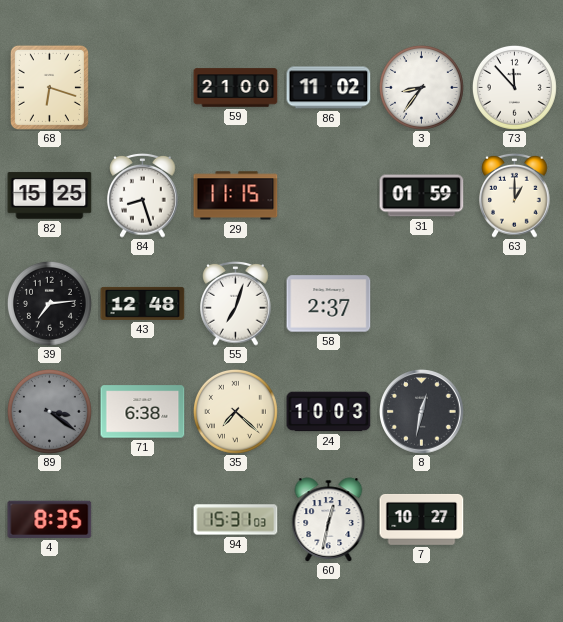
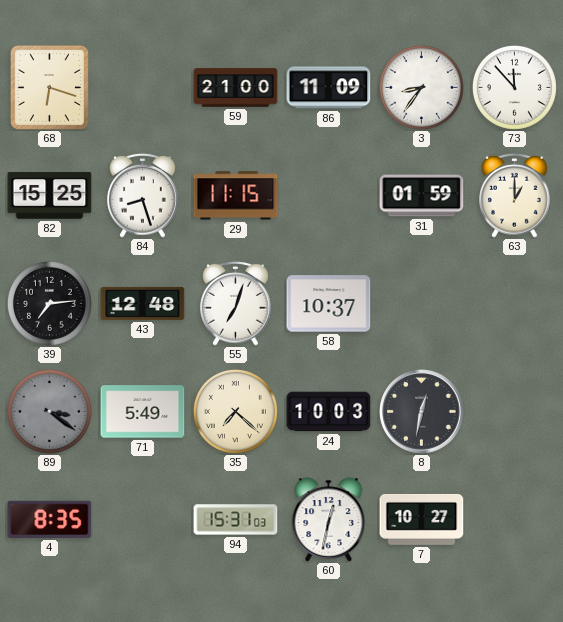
86: 11:02 -> 11:09
58: 2:37 -> 10:37
71: 6:38 -> 5:49
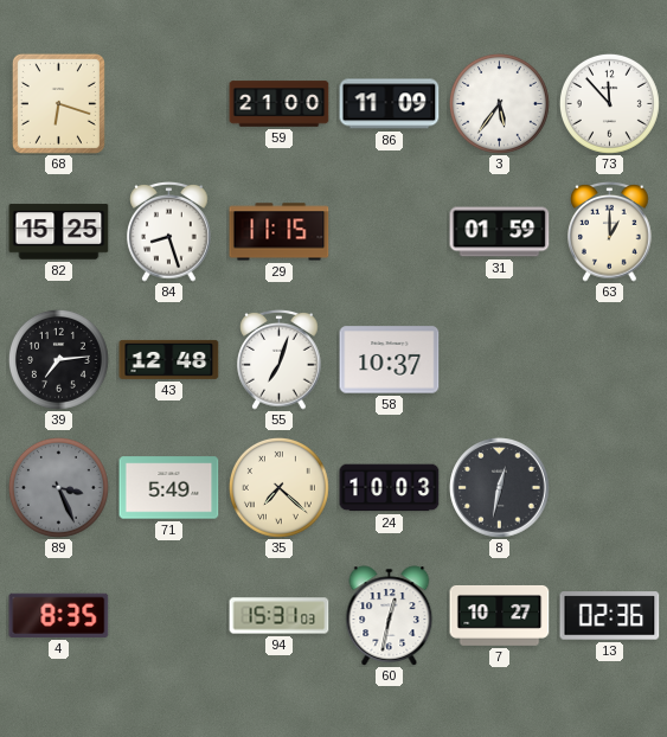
3: 8:36 -> 5:36
89: 3:21 -> 3:26
13: none -> 02:36
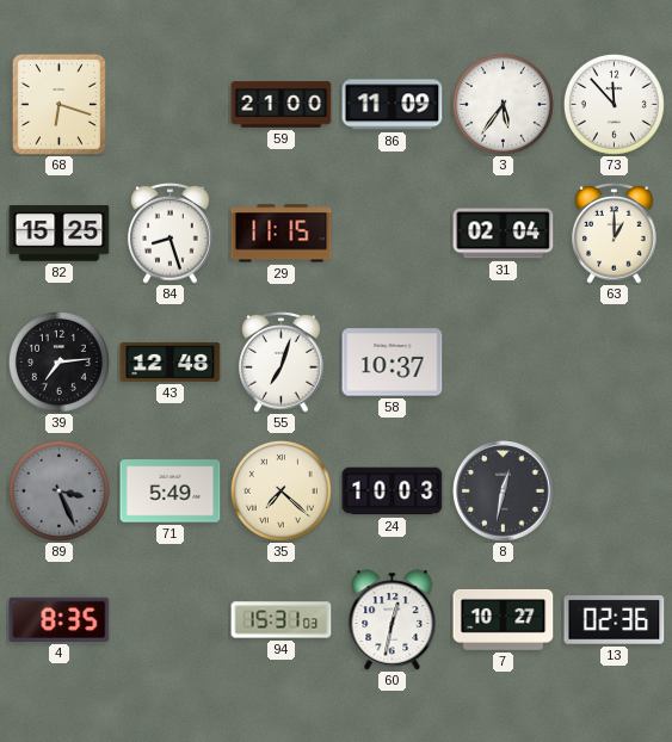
31: 01:59 -> 02:04
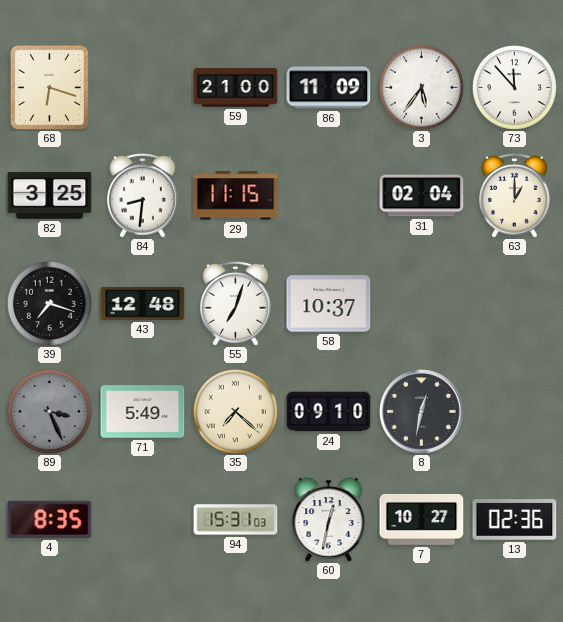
82: 15:25 -> 3:25
84: 8:27 -> 8:31
39: 7:14 -> 7:18
24: 10:03 -> 09:10
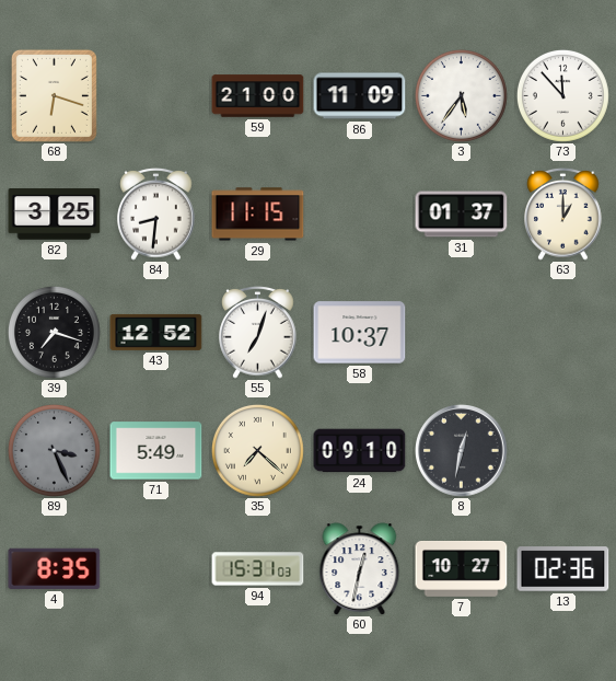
31: 02:04 -> 01:37
43: 12:48 -> 12:52
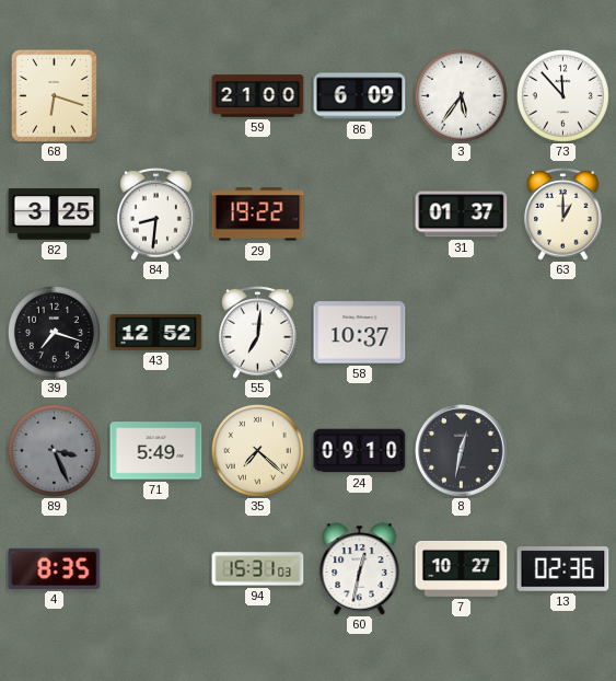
86: 11:09 -> 6:09
29: 11:15 -> 19:22
55: 7:03 -> 7:01
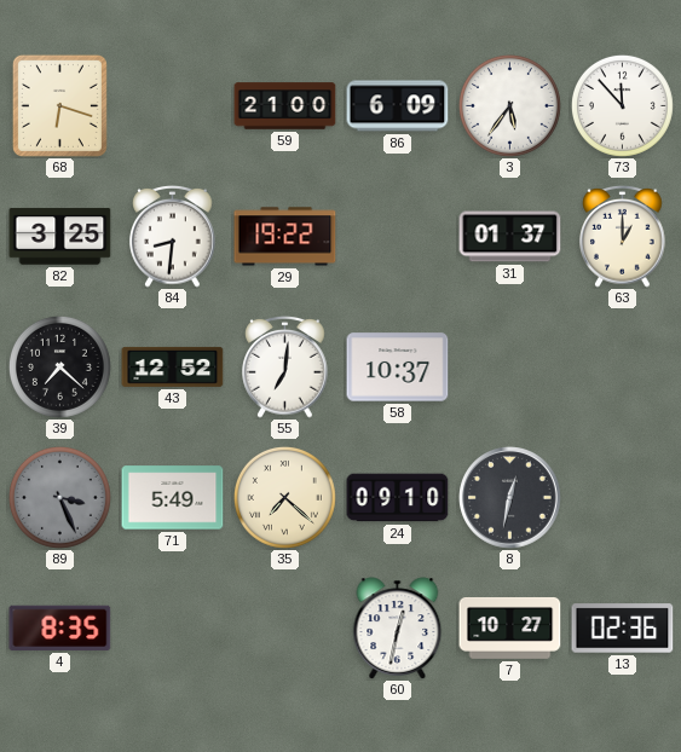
39: 7:18 -> 7:22
94: 15:31 -> none
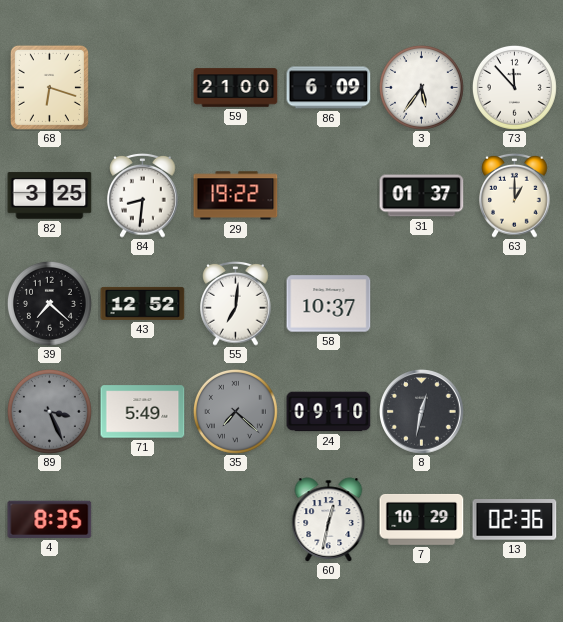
35 dial: cream -> grey
7: 10:27 -> 10:29
